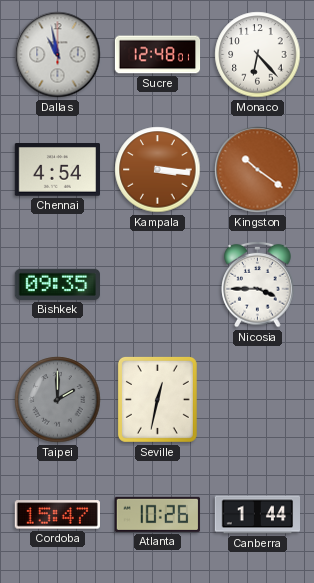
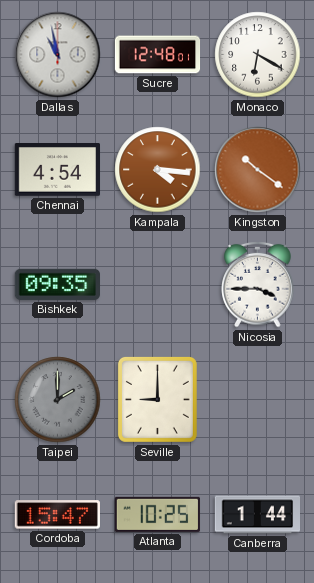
Monaco: 6:23 -> 6:20
Kampala: 3:16 -> 4:16
Seville: 12:32 -> 9:00
Atlanta: 10:26 -> 10:25
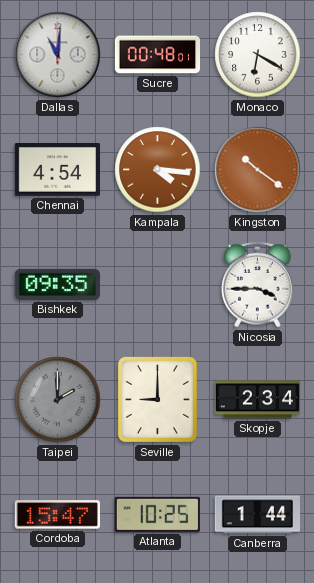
Dallas: 10:58 -> 11:01
Sucre: 12:48 -> 00:48
Skopje: none -> 2:34
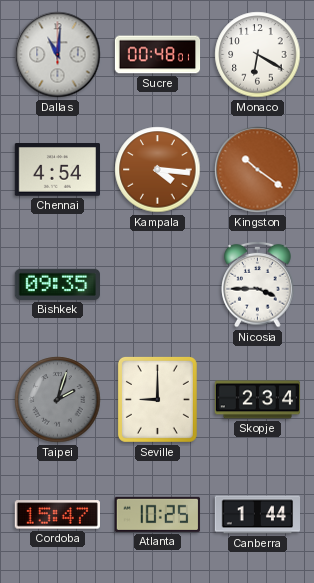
Taipei: 2:00 -> 2:03
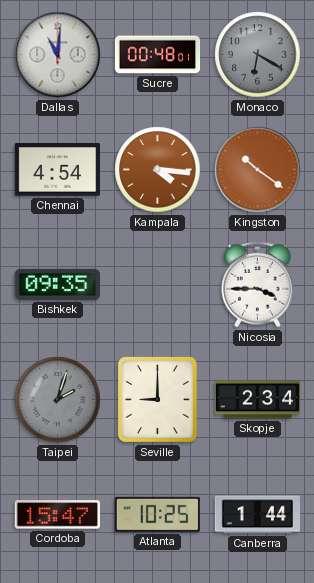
Monaco dial: white -> grey
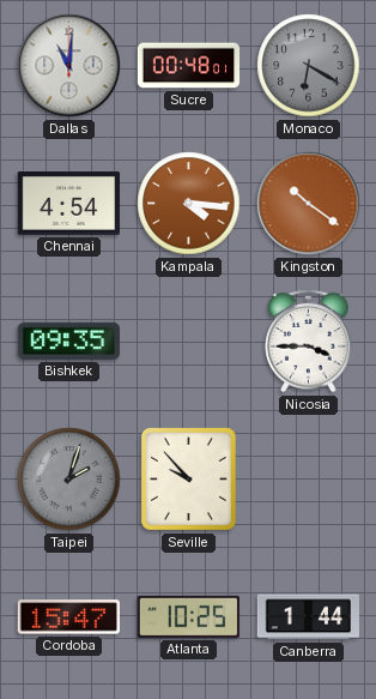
Seville: 9:00 -> 9:53
Skopje: 2:34 -> none
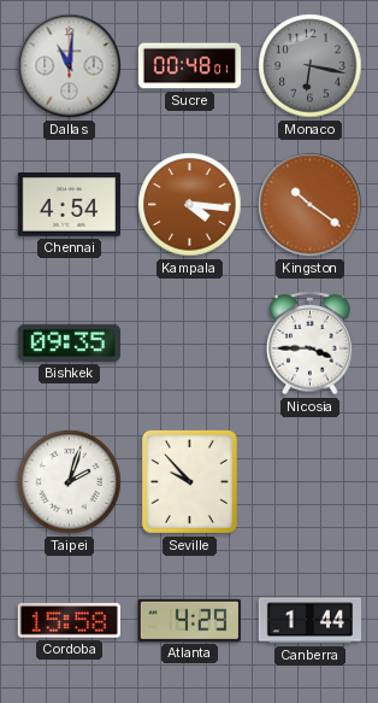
Monaco: 6:20 -> 6:17
Taipei dial: grey -> white
Cordoba: 15:47 -> 15:58
Atlanta: 10:25 -> 4:29
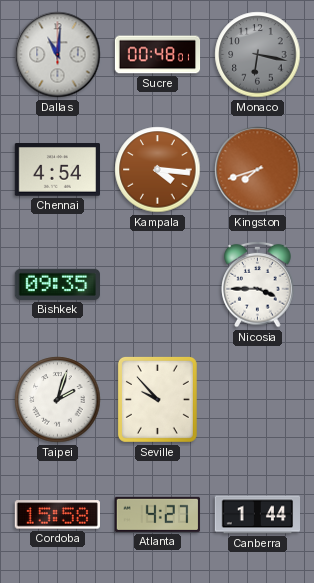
Kingston: 10:21 -> 7:42
Atlanta: 4:29 -> 4:27
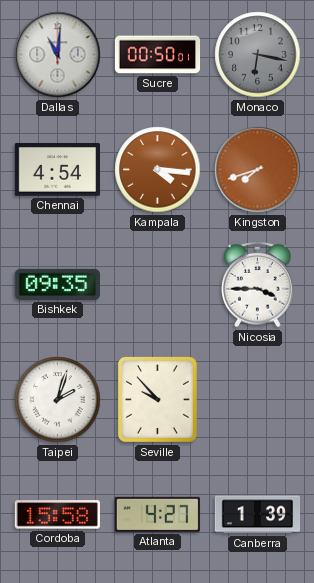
Sucre: 00:48 -> 00:50
Canberra: 1:44 -> 1:39
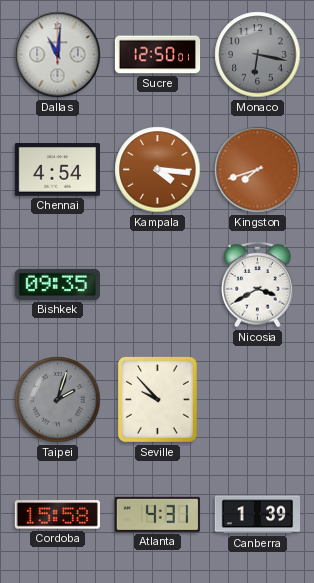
Sucre: 00:50 -> 12:50
Nicosia: 3:45 -> 3:40
Taipei dial: white -> grey
Atlanta: 4:27 -> 4:31
